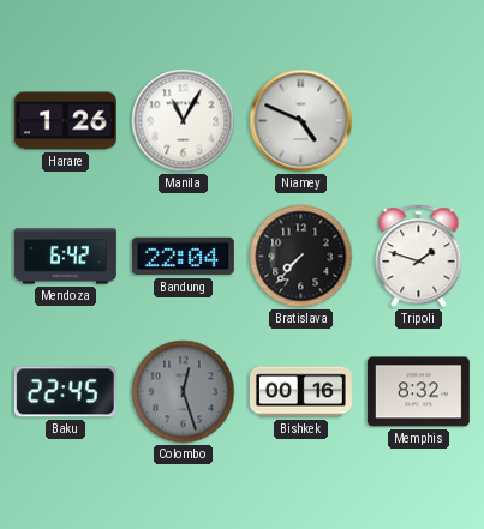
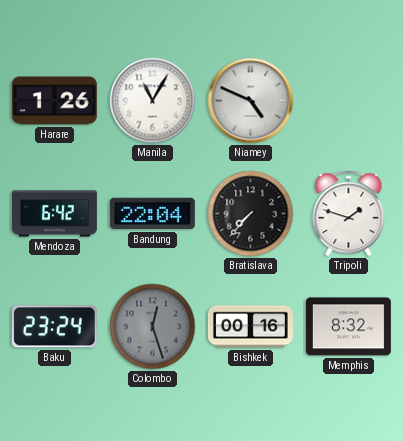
Baku: 22:45 -> 23:24
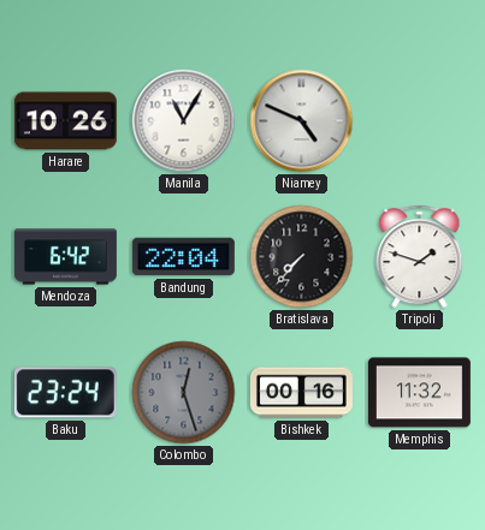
Harare: 1:26 -> 10:26
Memphis: 8:32 -> 11:32
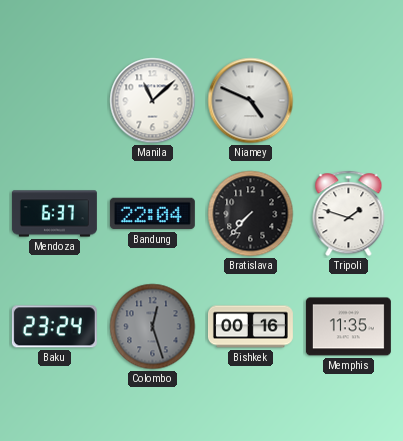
Harare: 10:26 -> none
Manila: 11:05 -> 11:08
Mendoza: 6:42 -> 6:37
Memphis: 11:32 -> 11:35
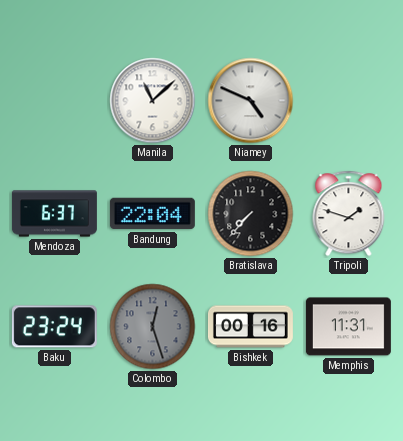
Memphis: 11:35 -> 11:31
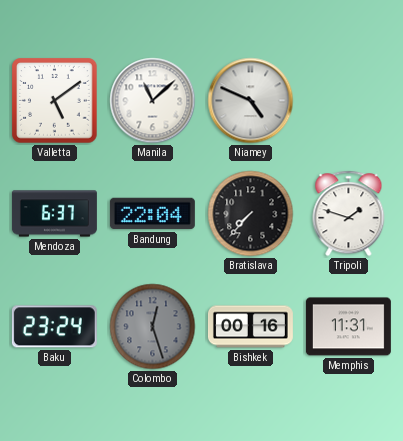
Valletta: none -> 5:09
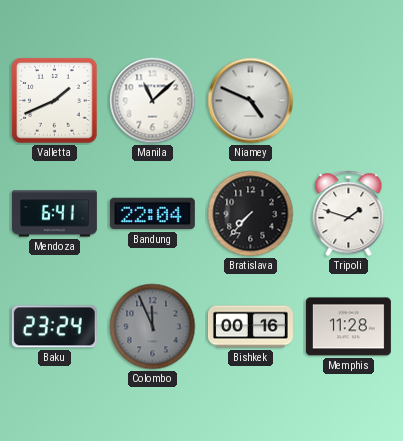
Valletta: 5:09 -> 1:41
Mendoza: 6:37 -> 6:41
Colombo: 12:27 -> 11:56
Memphis: 11:31 -> 11:28
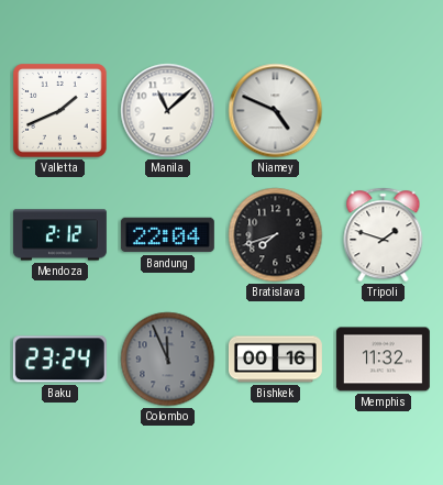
Mendoza: 6:41 -> 2:12
Bratislava: 7:37 -> 7:42
Memphis: 11:28 -> 11:32
